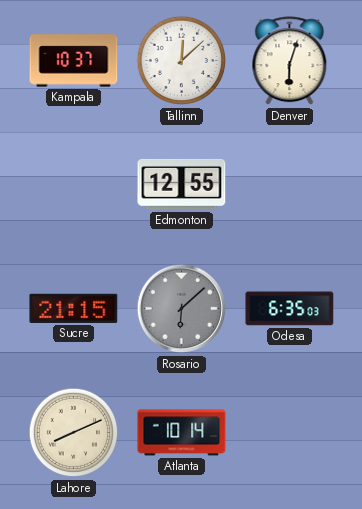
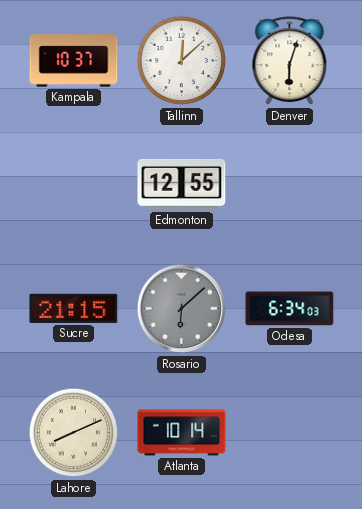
Odesa: 6:35 -> 6:34
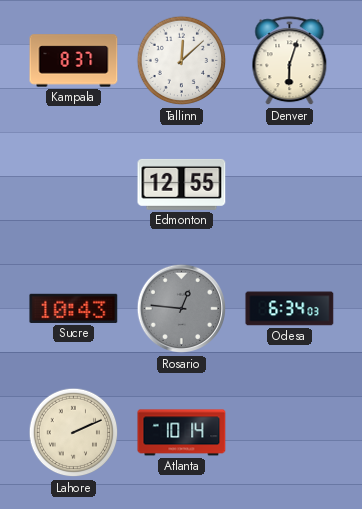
Kampala: 10:37 -> 8:37
Sucre: 21:15 -> 10:43
Rosario: 6:08 -> 12:46
Lahore: 8:11 -> 2:11
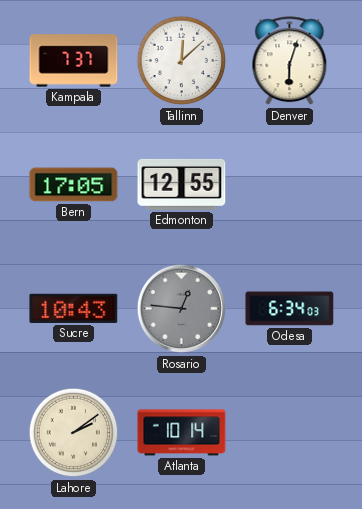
Kampala: 8:37 -> 7:37
Bern: none -> 17:05
Lahore: 2:11 -> 2:09
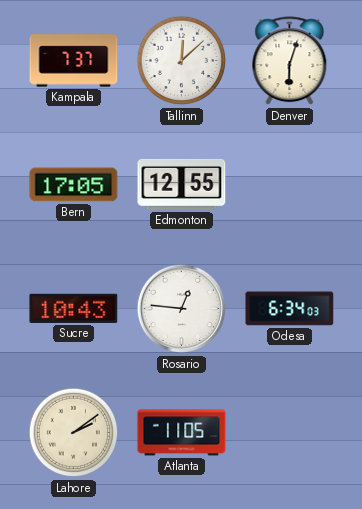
Rosario dial: grey -> white
Atlanta: 10:14 -> 11:05
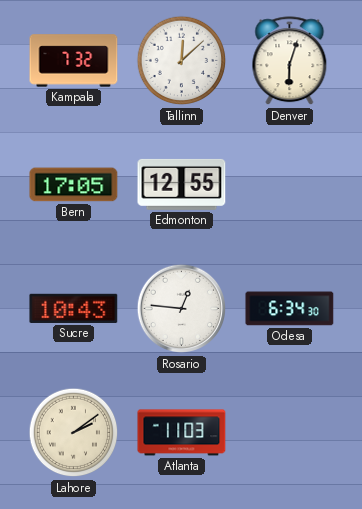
Kampala: 7:37 -> 7:32
Odesa: 6:34:03 -> 6:34:30
Atlanta: 11:05 -> 11:03
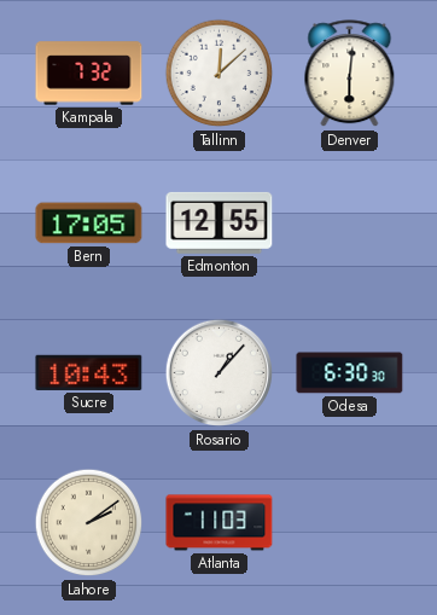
Denver: 6:03 -> 6:01
Rosario: 12:46 -> 1:07
Odesa: 6:34 -> 6:30
